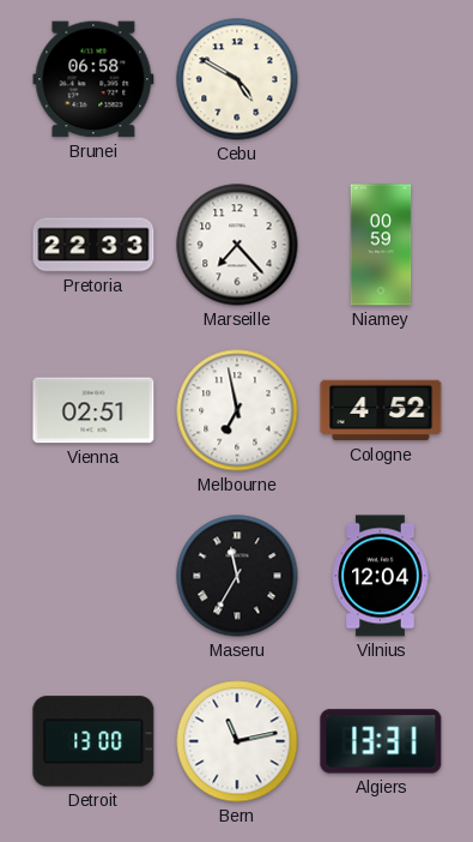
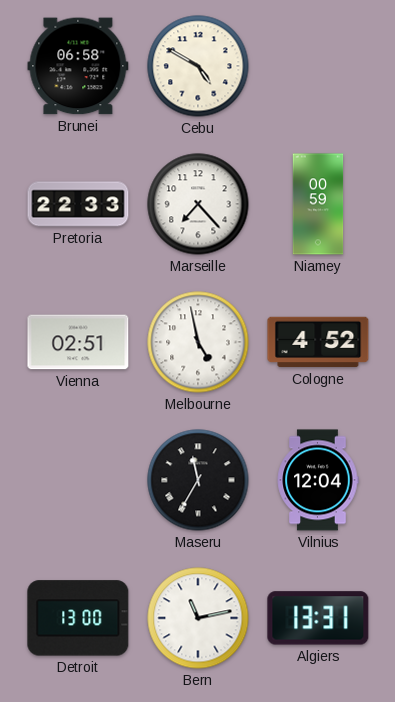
Melbourne: 6:58 -> 4:58
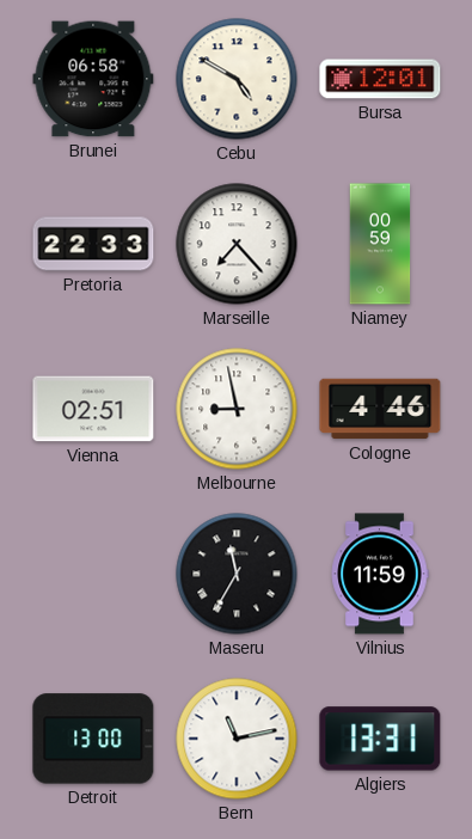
Bursa: none -> 12:01
Melbourne: 4:58 -> 8:58
Cologne: 4:52 -> 4:46
Vilnius: 12:04 -> 11:59
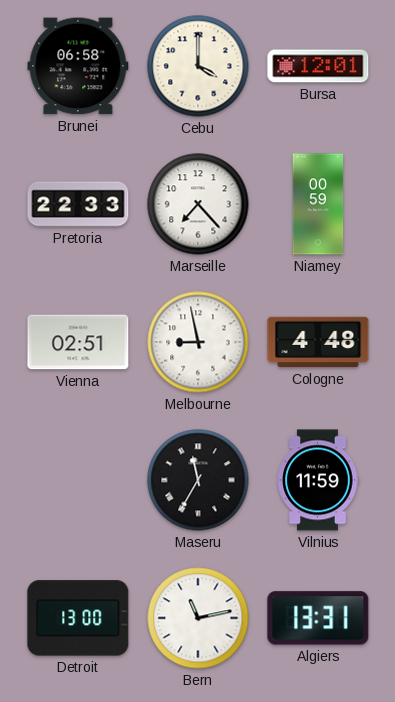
Cebu: 4:50 -> 4:00
Cologne: 4:46 -> 4:48
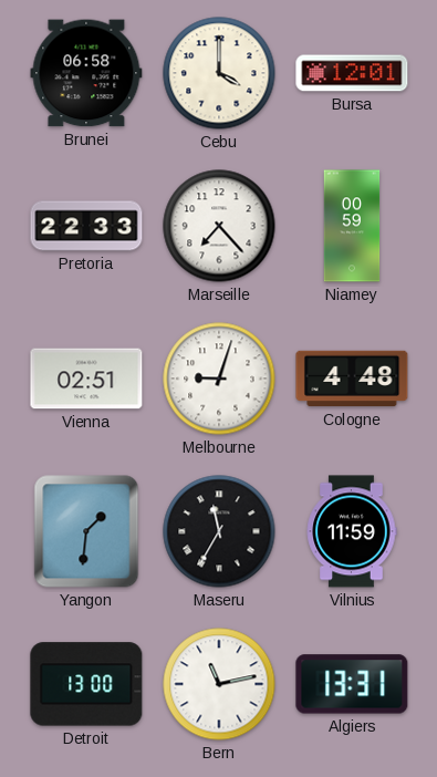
Melbourne: 8:58 -> 9:03
Yangon: none -> 1:31
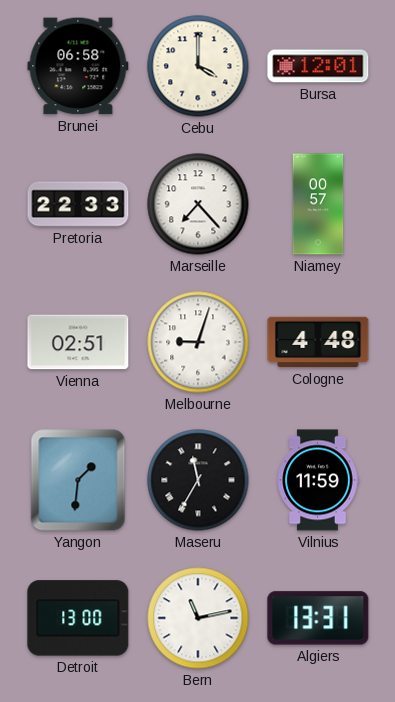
Niamey: 00:59 -> 00:57
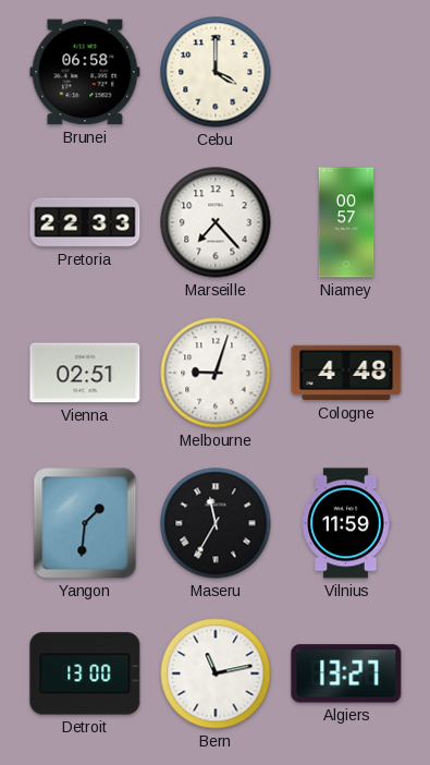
Bursa: 12:01 -> none
Algiers: 13:31 -> 13:27
